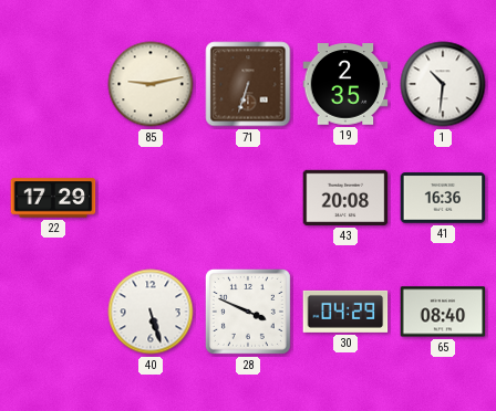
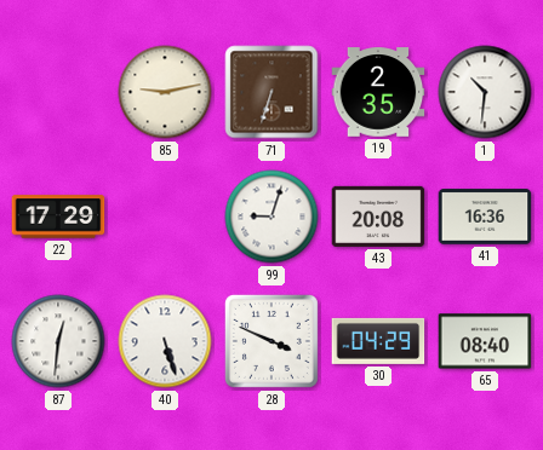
99: none -> 9:03
87: none -> 12:31
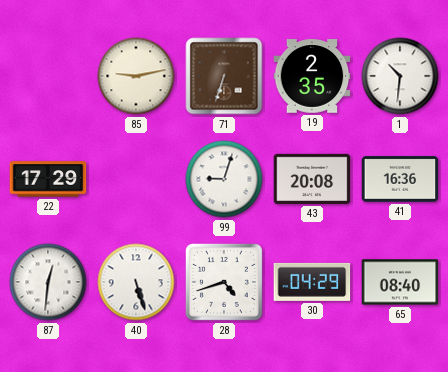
28: 3:49 -> 4:42
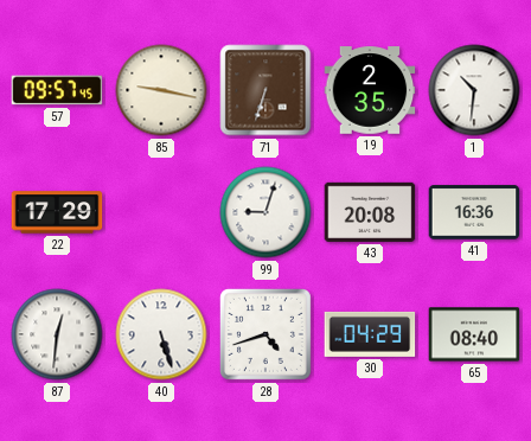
57: none -> 09:57
85: 9:13 -> 9:17
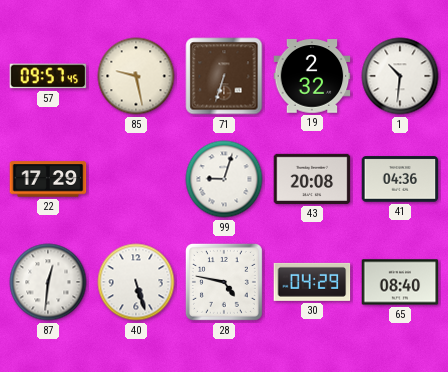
85: 9:17 -> 9:28
19: 2:35 -> 2:32
41: 16:36 -> 04:36
28: 4:42 -> 4:47
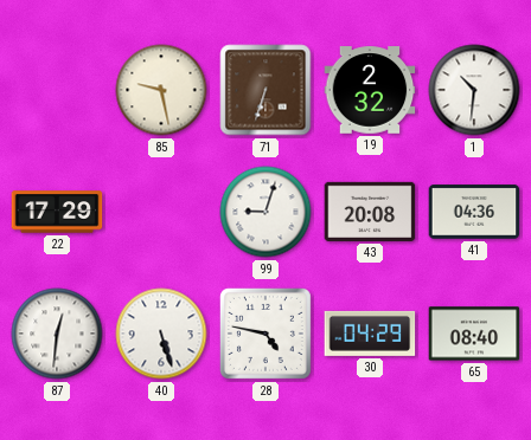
57: 09:57 -> none
